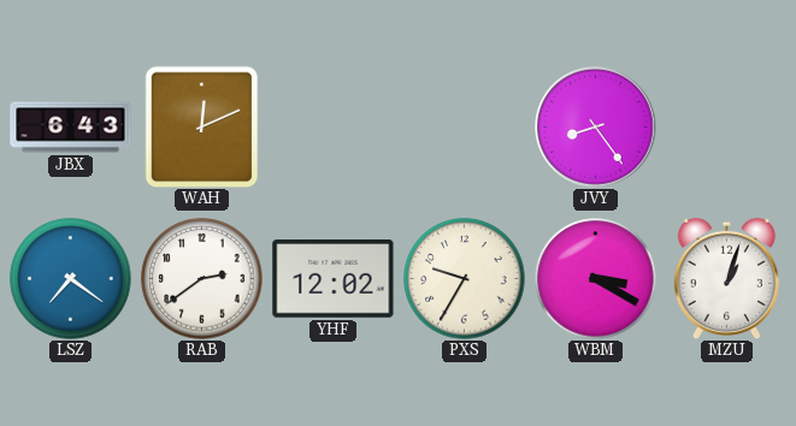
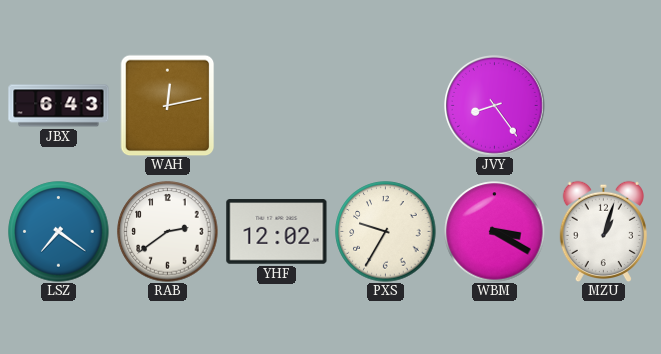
WAH: 12:11 -> 12:13
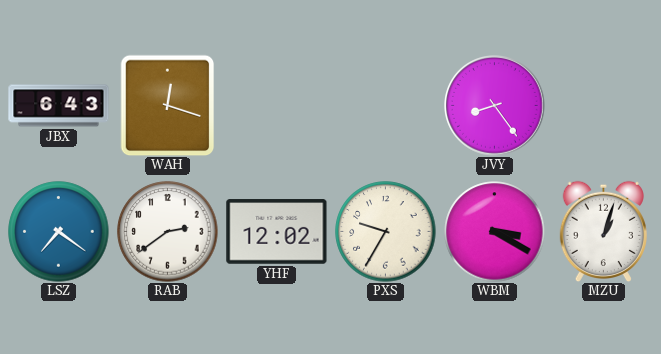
WAH: 12:13 -> 12:18
